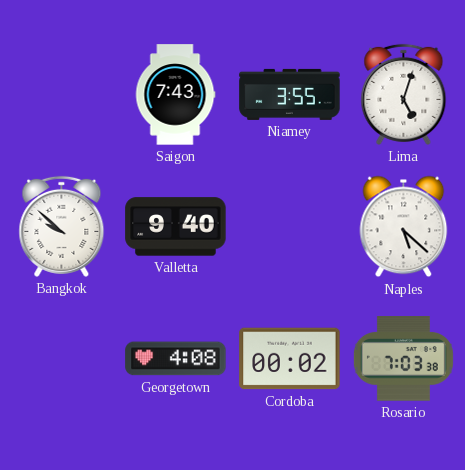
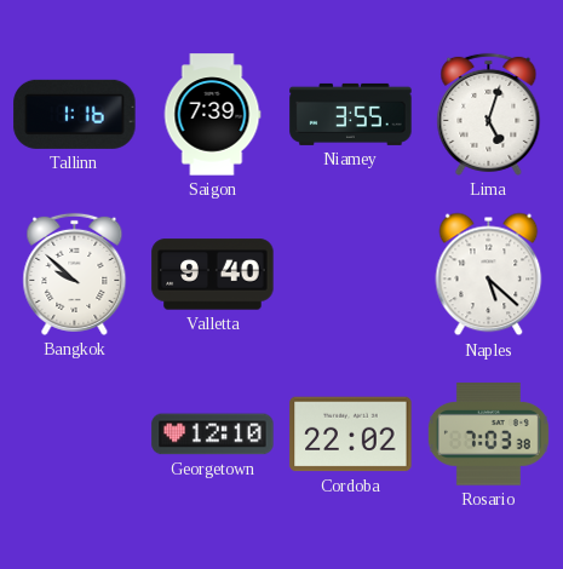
Tallinn: none -> 1:16
Saigon: 7:43 -> 7:39
Georgetown: 4:08 -> 12:10
Cordoba: 00:02 -> 22:02
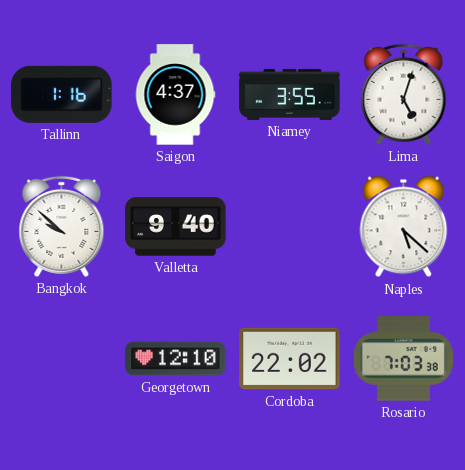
Saigon: 7:39 -> 4:37
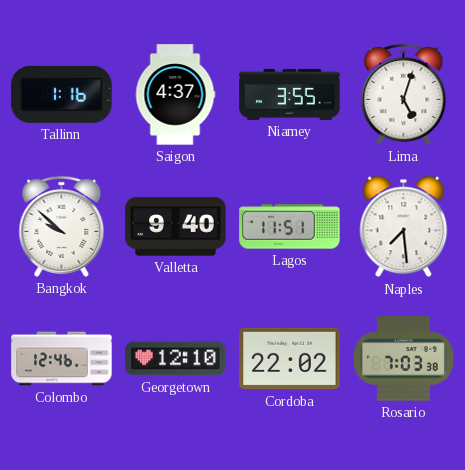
Lagos: none -> 11:51
Naples: 5:22 -> 7:29
Colombo: none -> 12:46
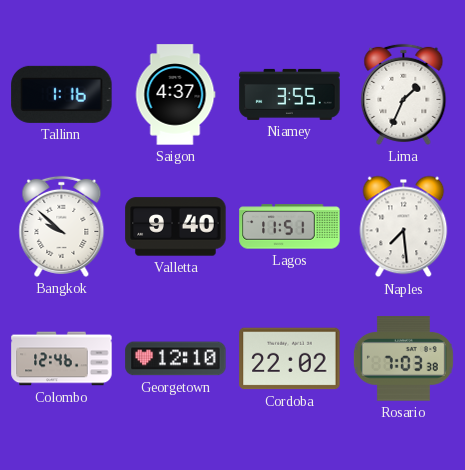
Lima: 5:03 -> 1:34
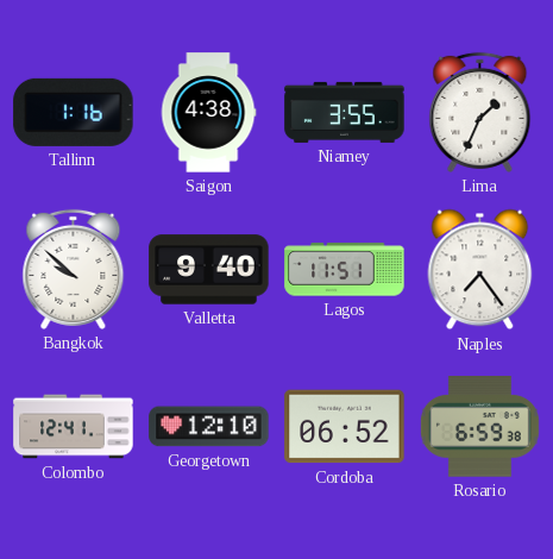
Saigon: 4:37 -> 4:38
Naples: 7:29 -> 7:24
Colombo: 12:46 -> 12:41
Cordoba: 22:02 -> 06:52
Rosario: 7:03 -> 6:59
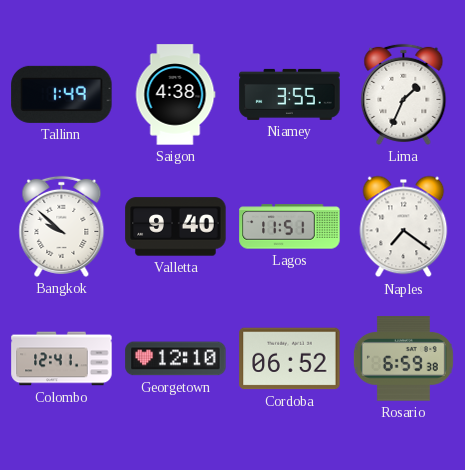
Tallinn: 1:16 -> 1:49
Naples: 7:24 -> 7:21
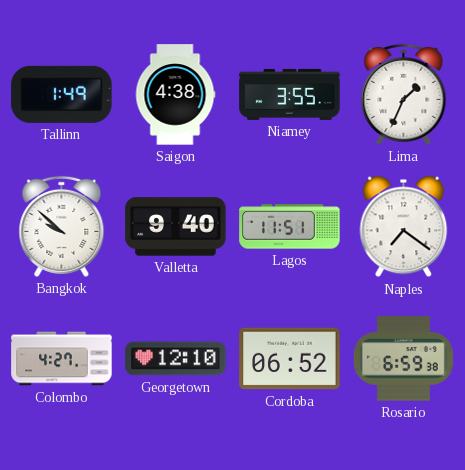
Colombo: 12:41 -> 4:27
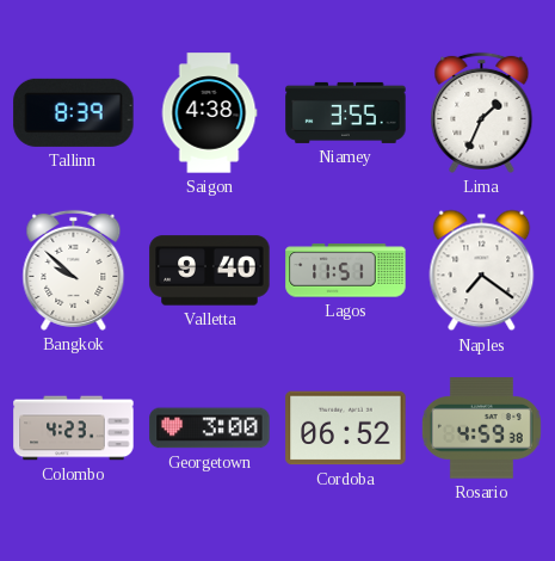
Tallinn: 1:49 -> 8:39
Colombo: 4:27 -> 4:23
Georgetown: 12:10 -> 3:00
Rosario: 6:59 -> 4:59
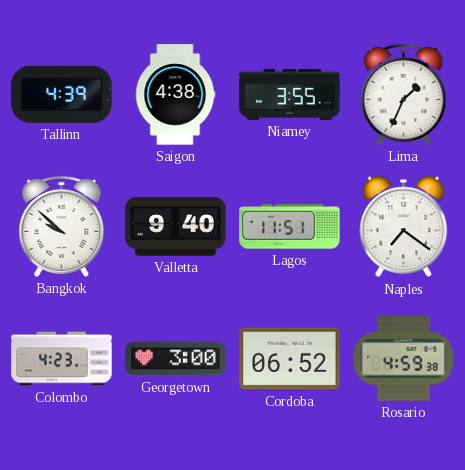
Tallinn: 8:39 -> 4:39
